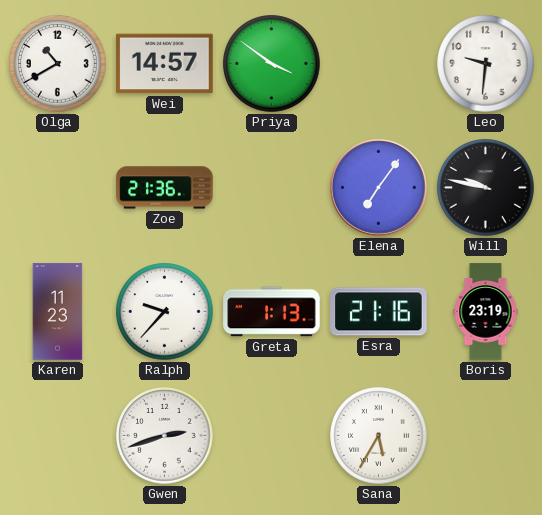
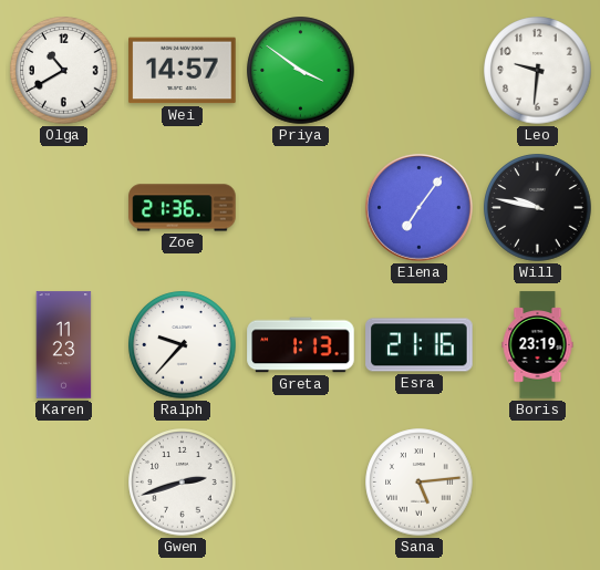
Sana: 5:35 -> 5:14
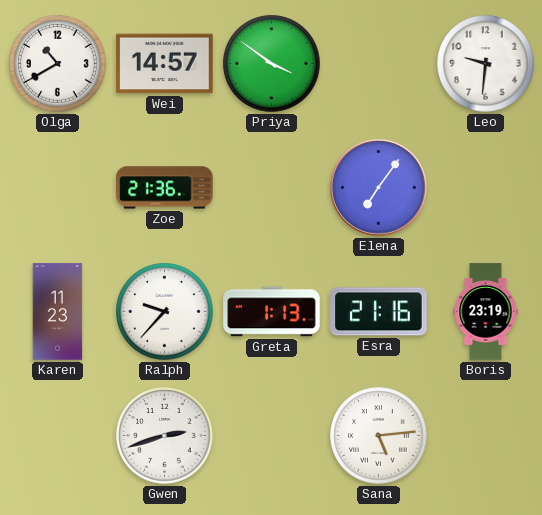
Will: 9:47 -> none
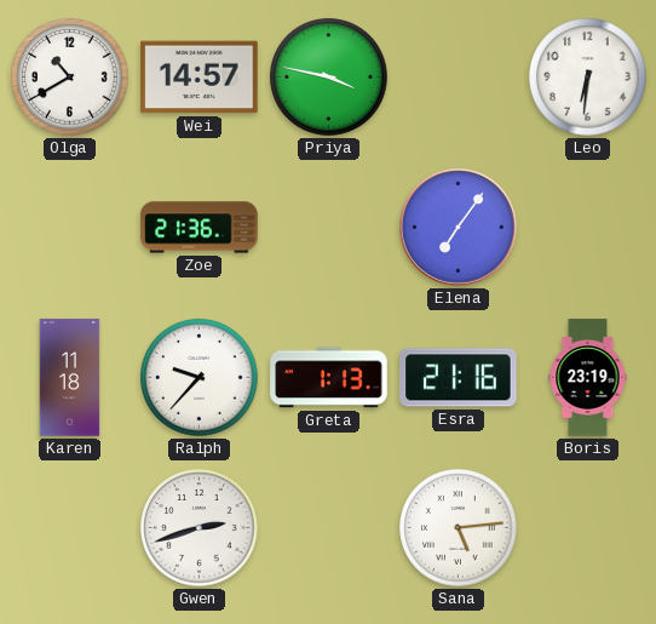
Priya: 3:51 -> 3:47
Leo: 9:31 -> 6:31
Karen: 11:23 -> 11:18
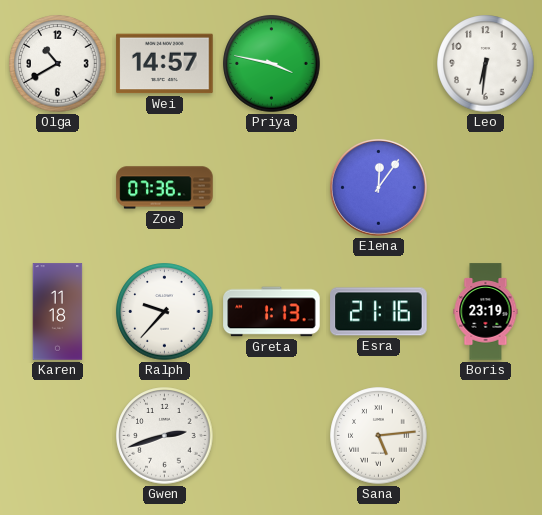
Zoe: 21:36 -> 07:36
Elena: 7:06 -> 12:06
